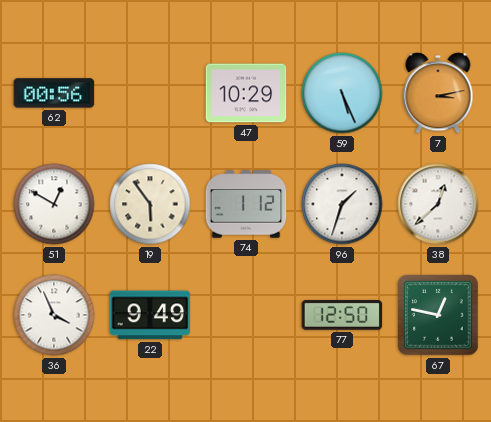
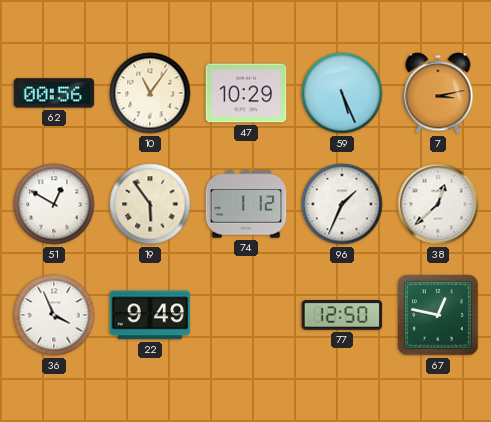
10: none -> 11:06
96: 1:33 -> 1:34
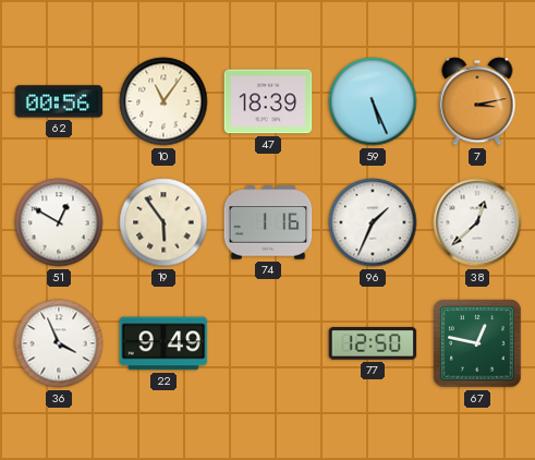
47: 10:29 -> 18:39
74: 1:12 -> 1:16
